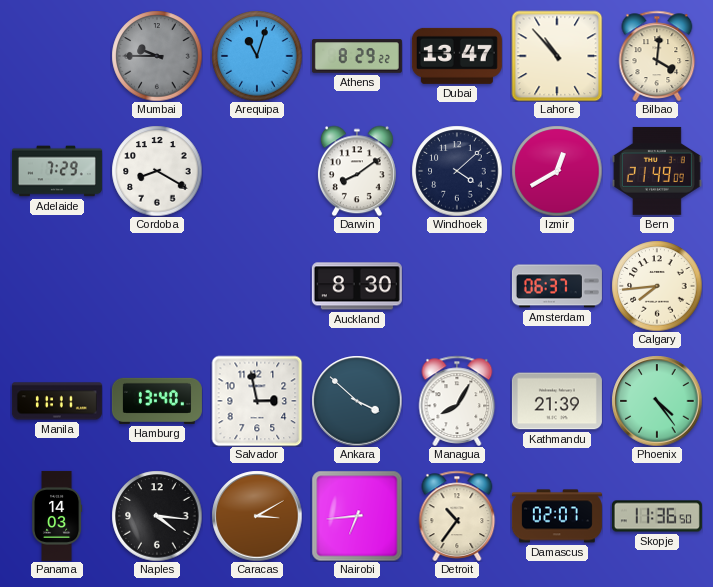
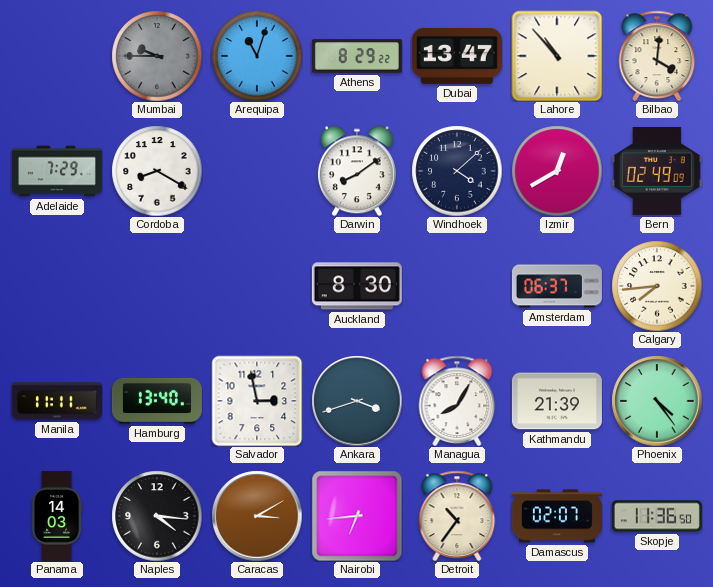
Bern: 21:49 -> 02:49
Ankara: 3:52 -> 3:42
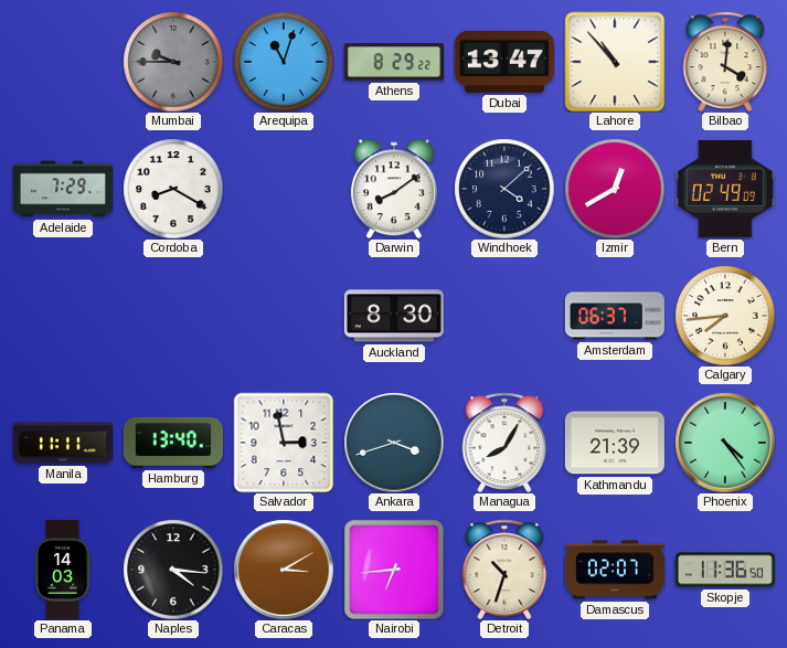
Detroit: 10:36 -> 10:33
